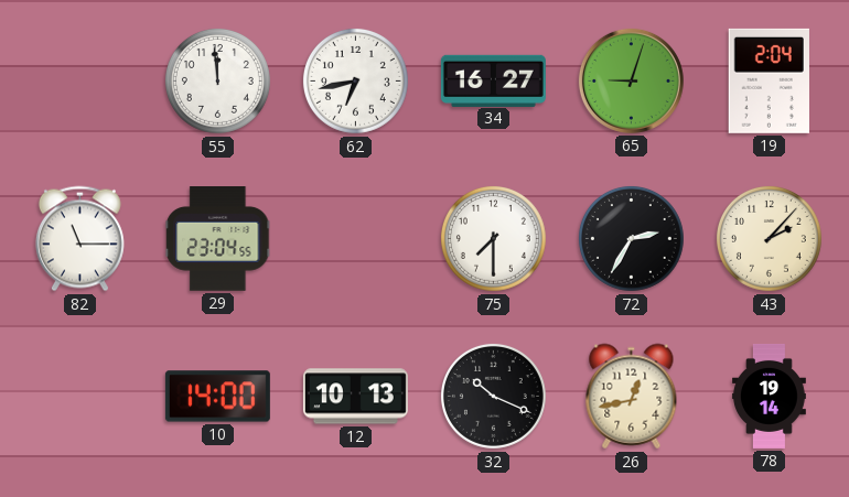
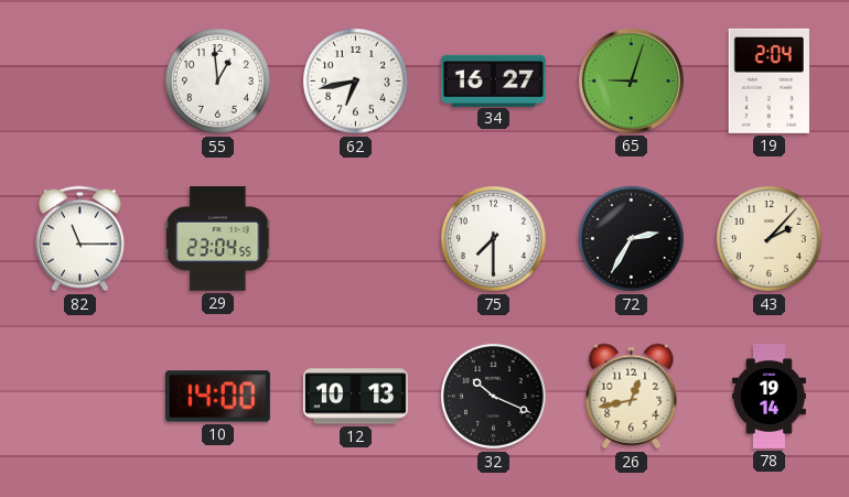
55: 11:59 -> 12:59
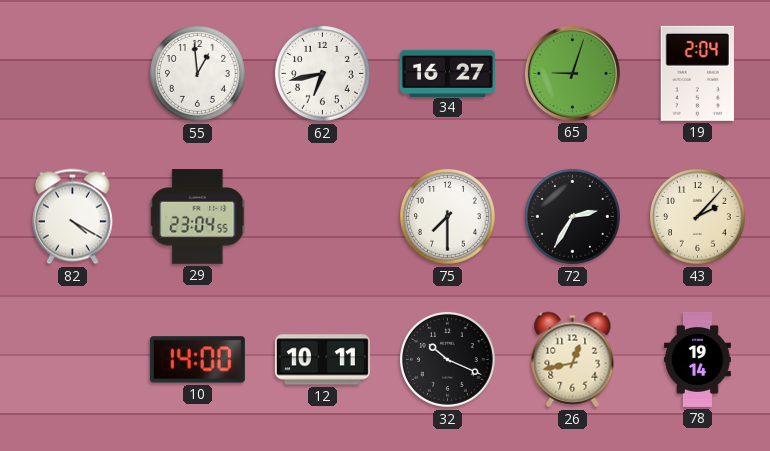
82: 11:15 -> 4:20
12: 10:13 -> 10:11
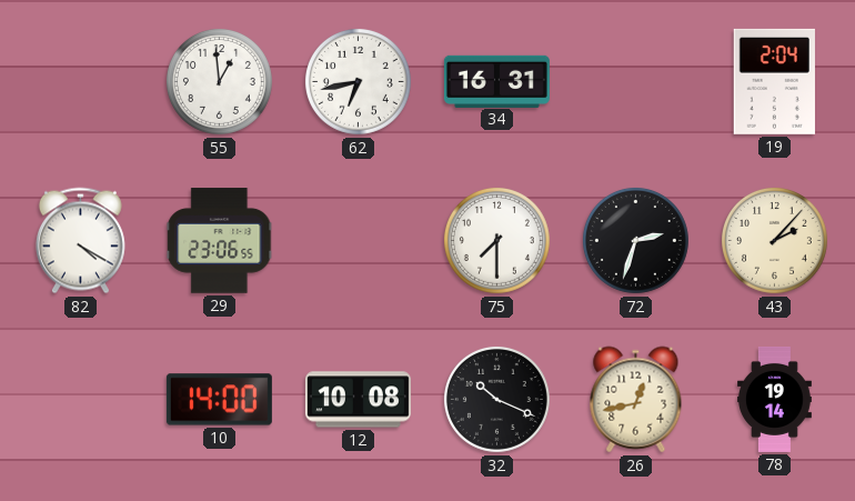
34: 16:27 -> 16:31
65: 9:03 -> none
29: 23:04 -> 23:06
72: 2:35 -> 2:33
12: 10:11 -> 10:08
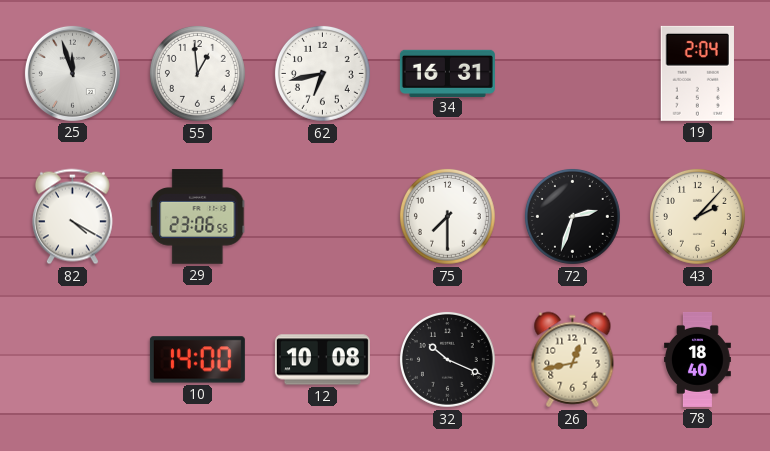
25: none -> 11:57
78: 19:14 -> 18:40
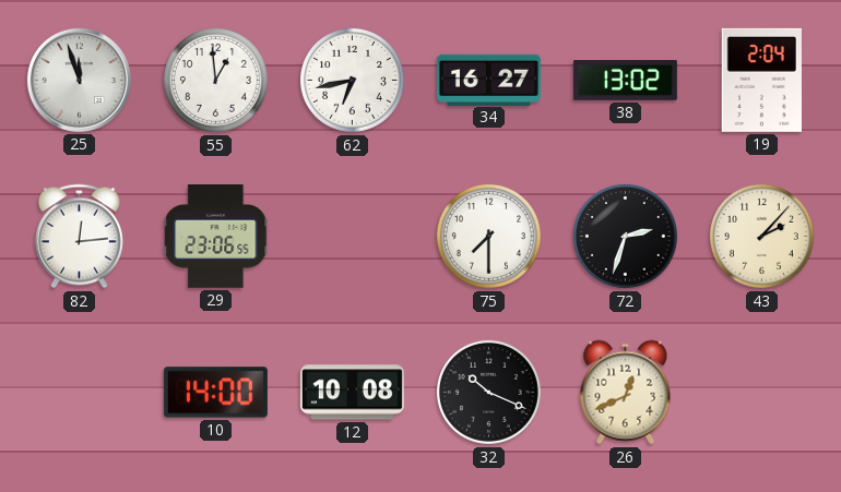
34: 16:31 -> 16:27
38: none -> 13:02
82: 4:20 -> 12:14
26: 12:43 -> 12:41
78: 18:40 -> none
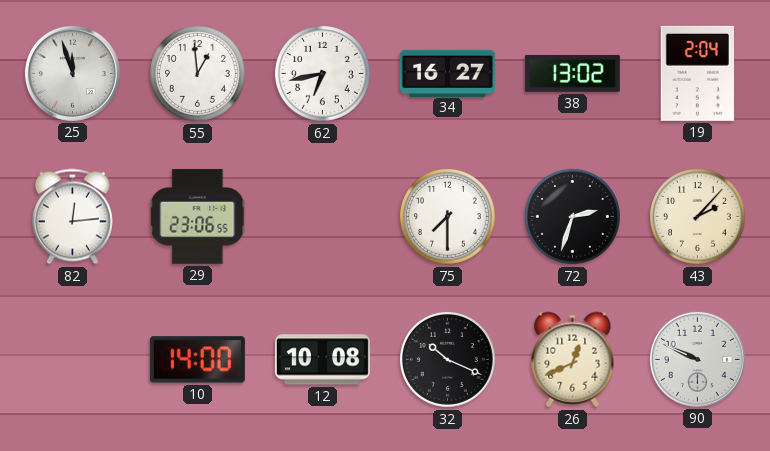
90: none -> 9:49
